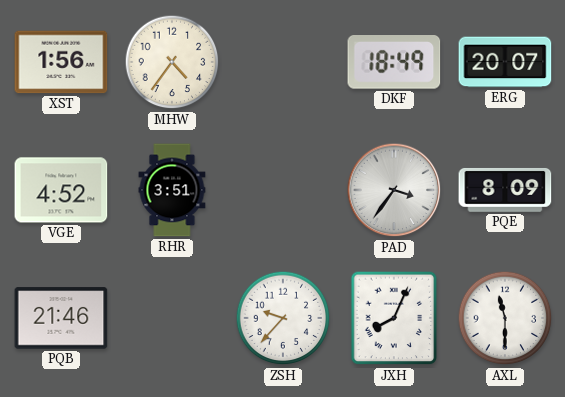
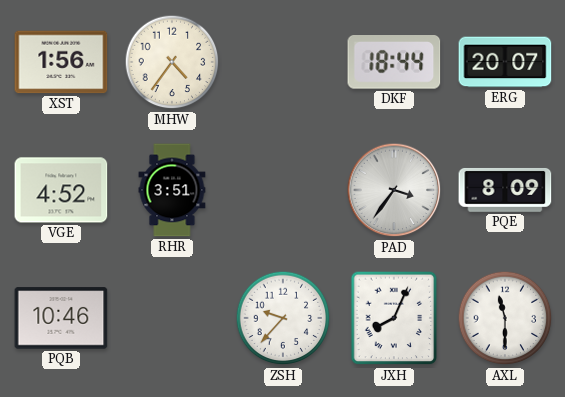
DKF: 18:49 -> 18:44
PQB: 21:46 -> 10:46
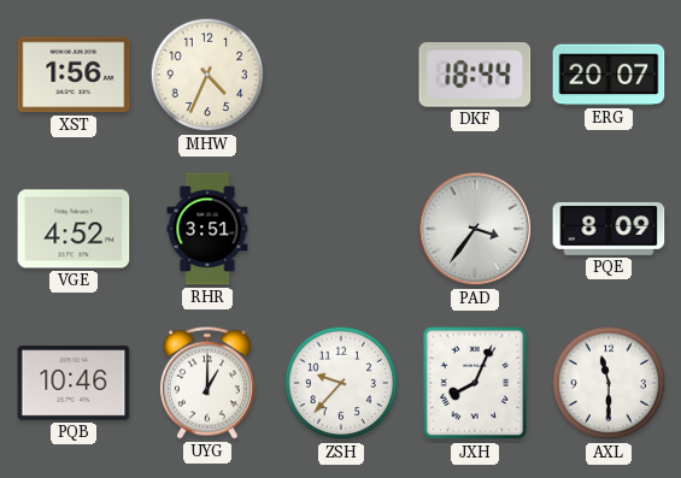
MHW: 4:36 -> 4:34
UYG: none -> 1:00
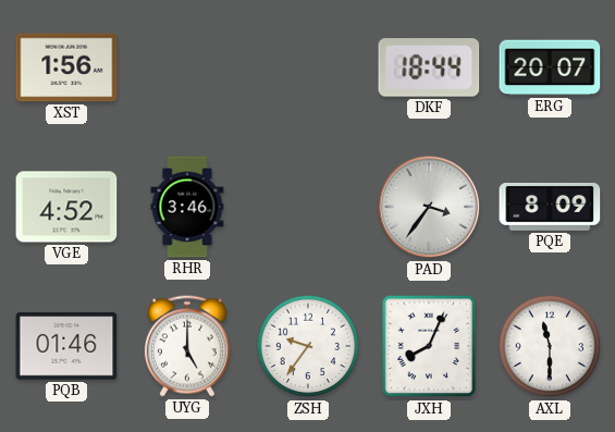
MHW: 4:34 -> none
RHR: 3:51 -> 3:46
PQB: 10:46 -> 01:46
UYG: 1:00 -> 5:00
ZSH: 9:37 -> 9:36
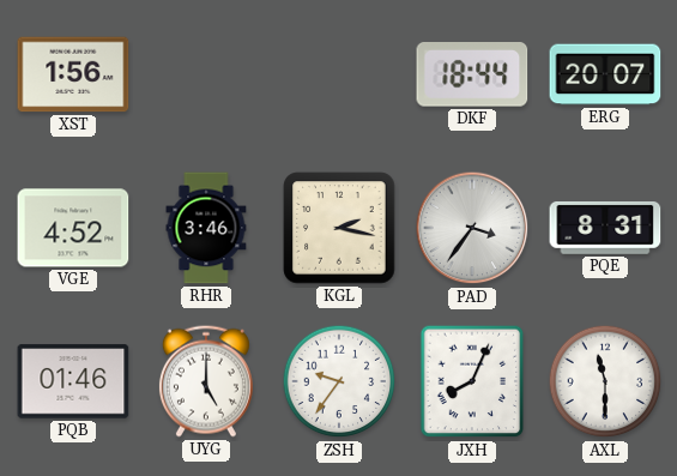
KGL: none -> 2:17
PQE: 8:09 -> 8:31
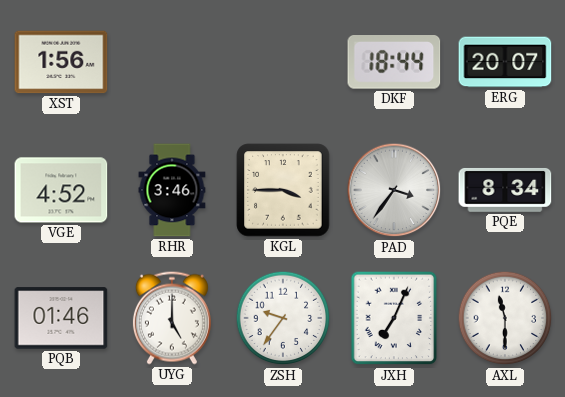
KGL: 2:17 -> 3:45
PQE: 8:31 -> 8:34
JXH: 8:04 -> 7:04
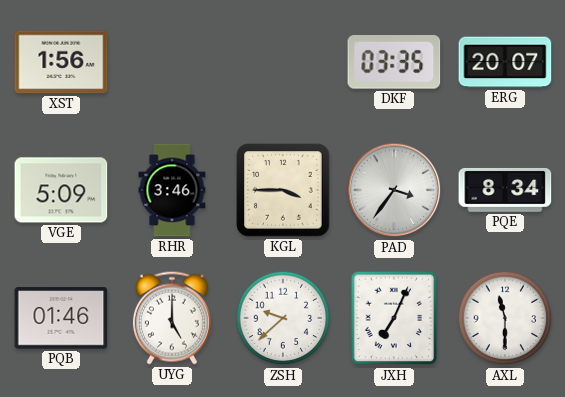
DKF: 18:44 -> 03:35
VGE: 4:52 -> 5:09
ZSH: 9:36 -> 9:38
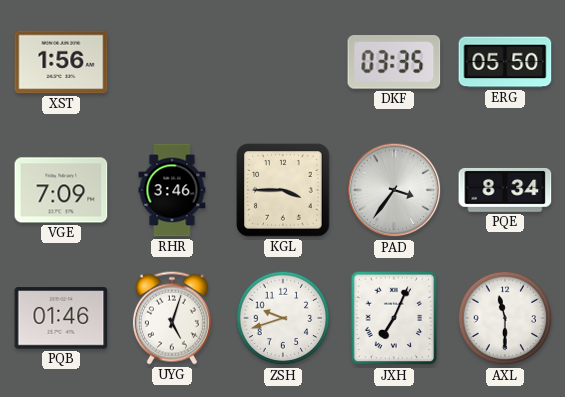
ERG: 20:07 -> 05:50
VGE: 5:09 -> 7:09
UYG: 5:00 -> 5:03
ZSH: 9:38 -> 9:42
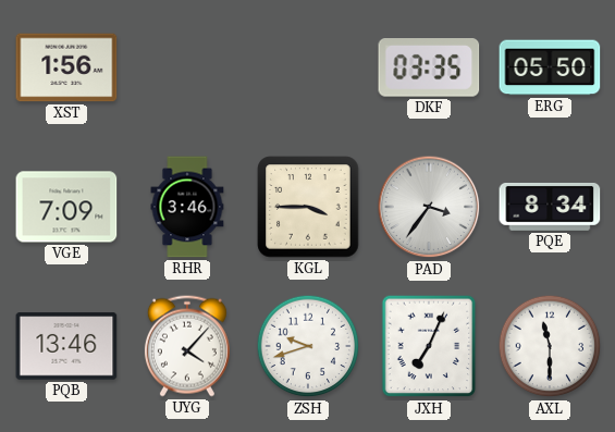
PQB: 01:46 -> 13:46
UYG: 5:03 -> 4:07
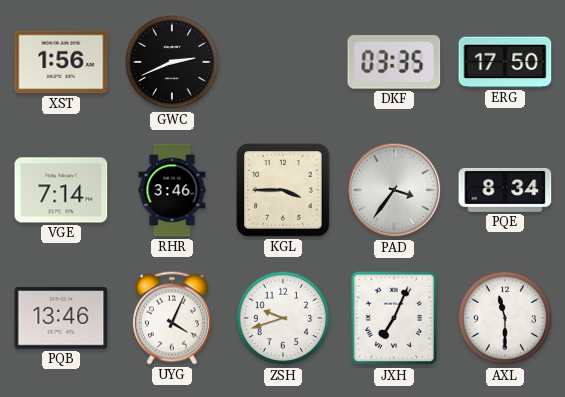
GWC: none -> 2:41
ERG: 05:50 -> 17:50
VGE: 7:09 -> 7:14
UYG: 4:07 -> 4:04
